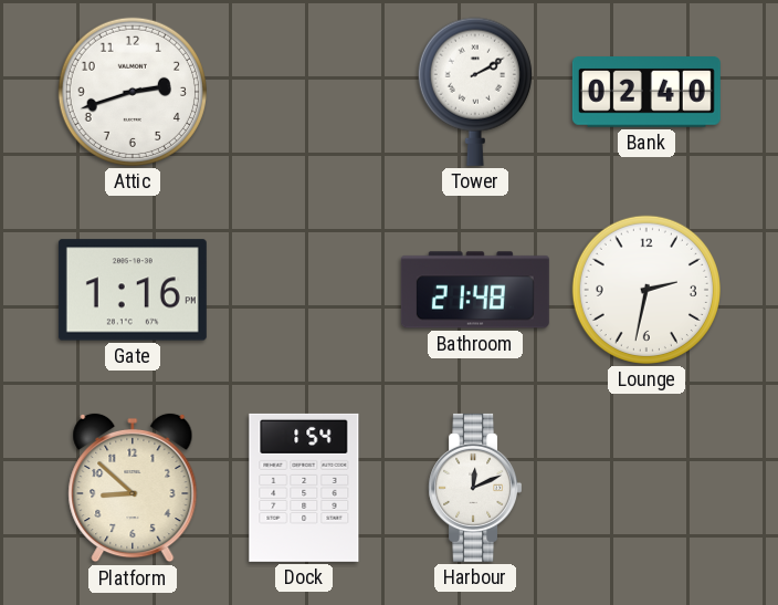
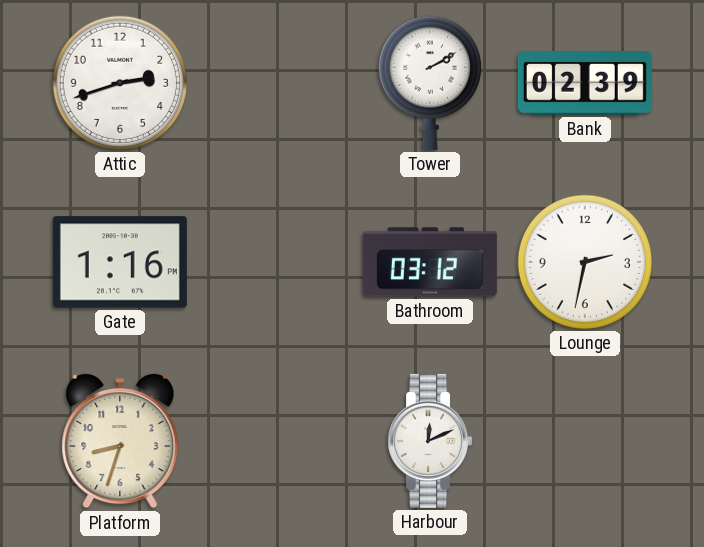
Bank: 02:40 -> 02:39
Bathroom: 21:48 -> 03:12
Platform: 8:52 -> 8:33
Dock: 1:54 -> none
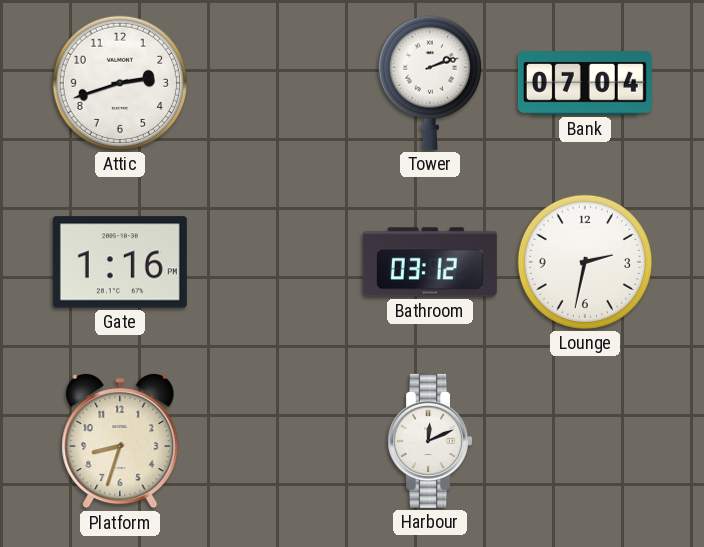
Tower: 2:10 -> 2:12
Bank: 02:39 -> 07:04
